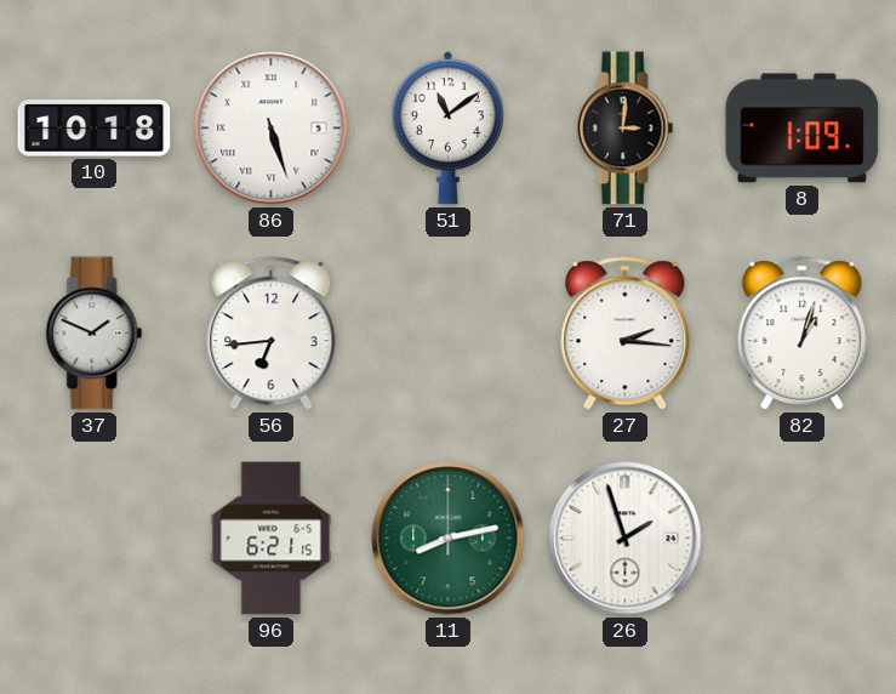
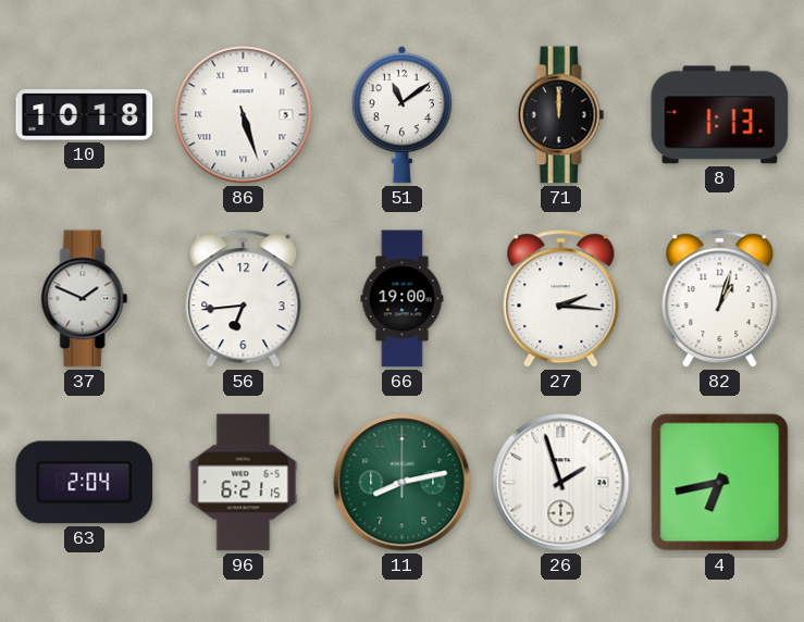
71: 3:01 -> 12:00
8: 1:09 -> 1:13
66: none -> 19:00
63: none -> 2:04
4: none -> 6:43
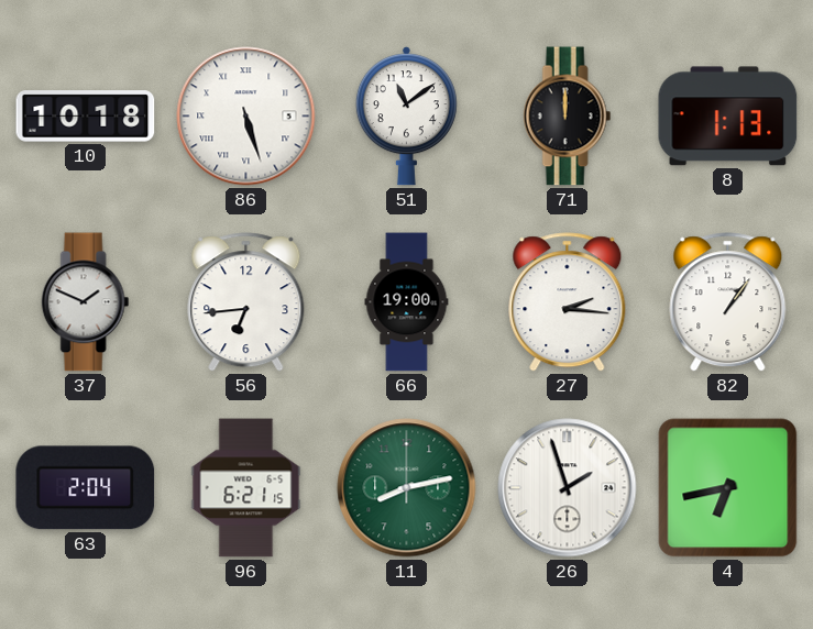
82: 1:03 -> 1:06
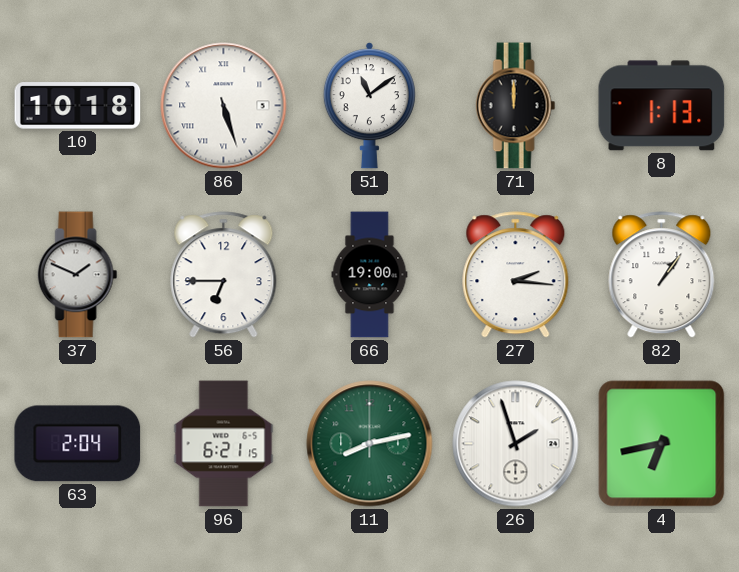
56: 6:44 -> 6:45
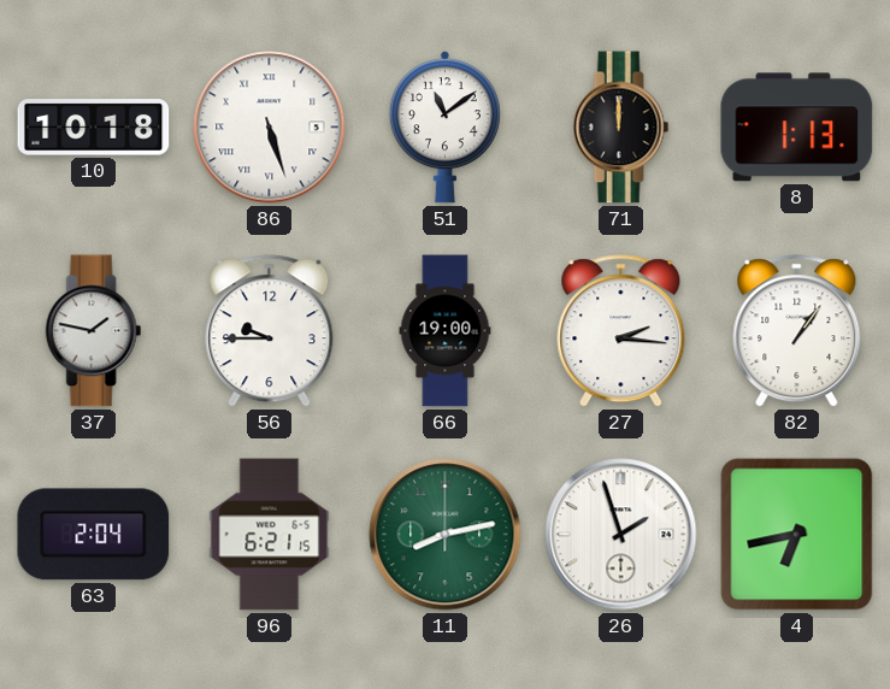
37: 1:49 -> 1:47
56: 6:45 -> 9:45
